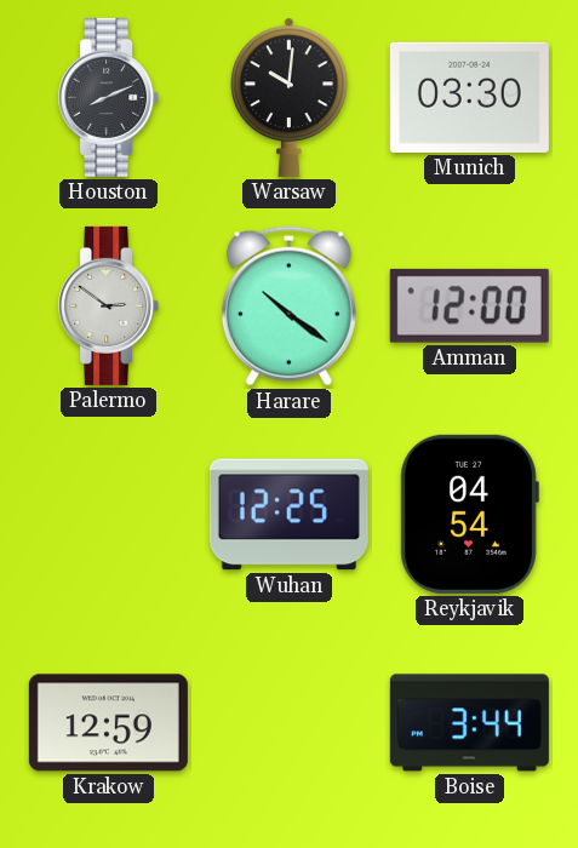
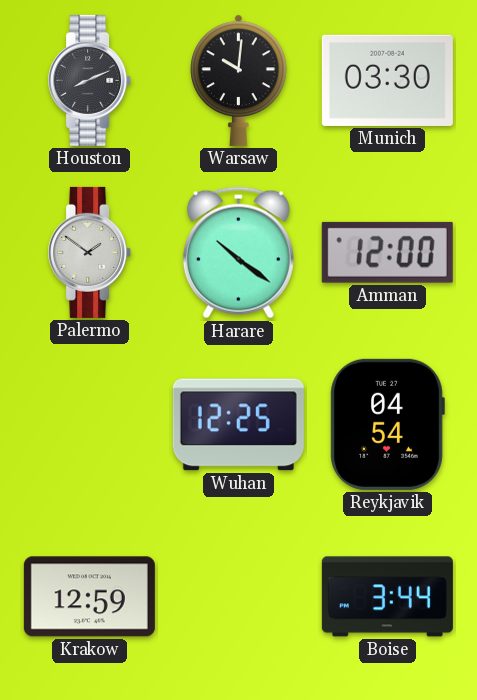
Palermo: 2:51 -> 1:51
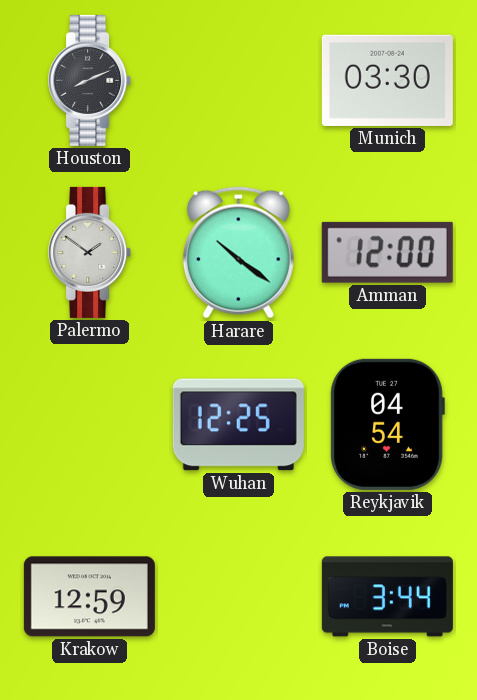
Warsaw: 10:01 -> none
